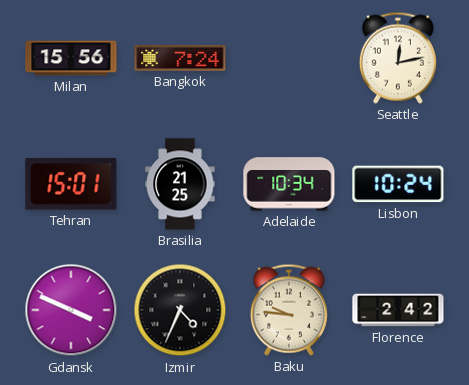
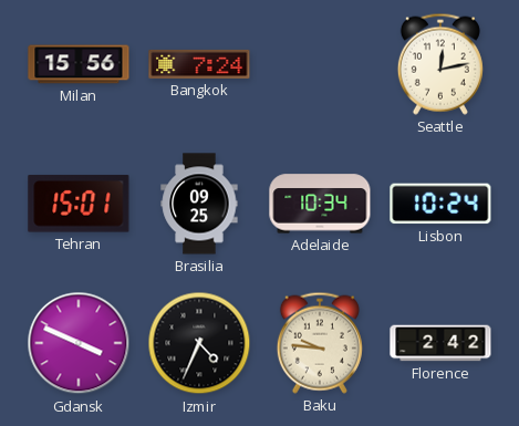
Brasilia: 21:25 -> 09:25
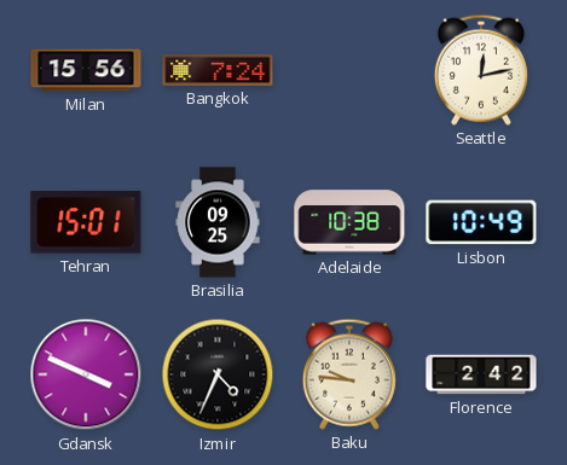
Adelaide: 10:34 -> 10:38
Lisbon: 10:24 -> 10:49
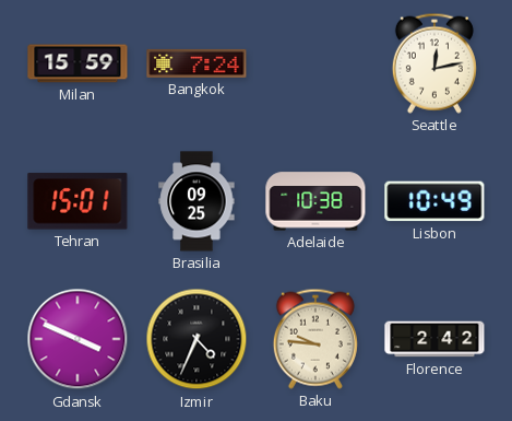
Milan: 15:56 -> 15:59
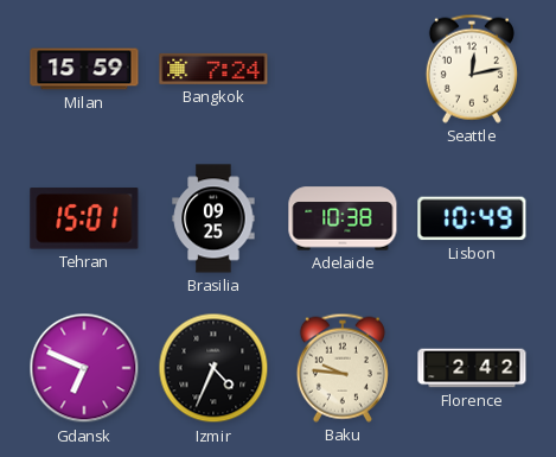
Gdansk: 3:49 -> 6:49
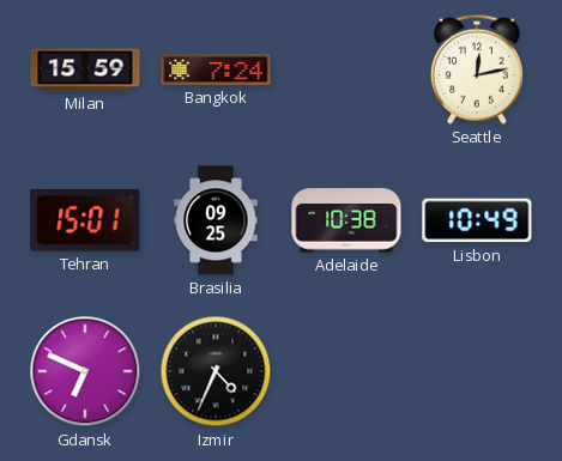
Baku: 9:46 -> none
Florence: 2:42 -> none
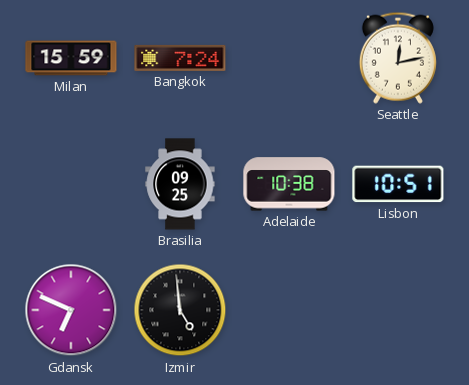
Tehran: 15:01 -> none
Lisbon: 10:49 -> 10:51
Izmir: 4:34 -> 4:59
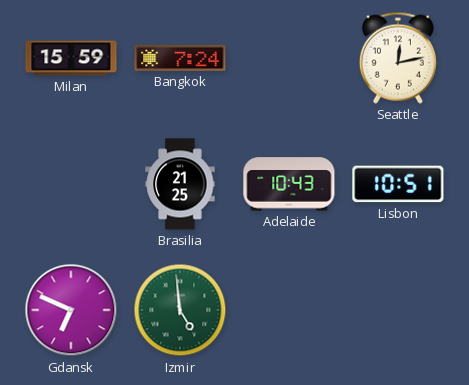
Brasilia: 09:25 -> 21:25
Adelaide: 10:38 -> 10:43
Izmir dial: black -> green
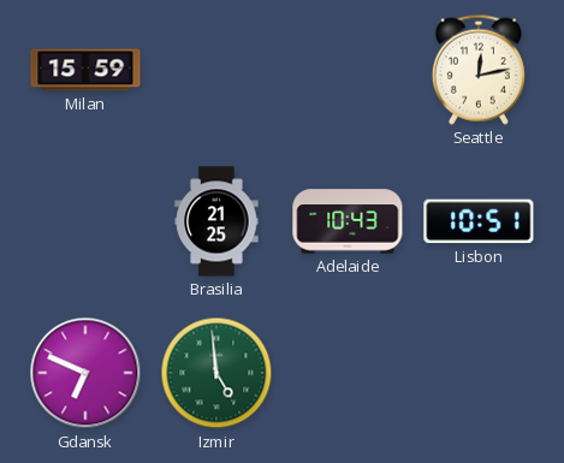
Bangkok: 7:24 -> none
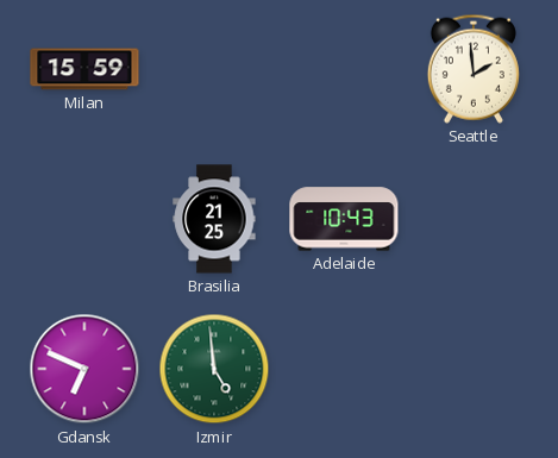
Seattle: 12:13 -> 1:59
Lisbon: 10:51 -> none
